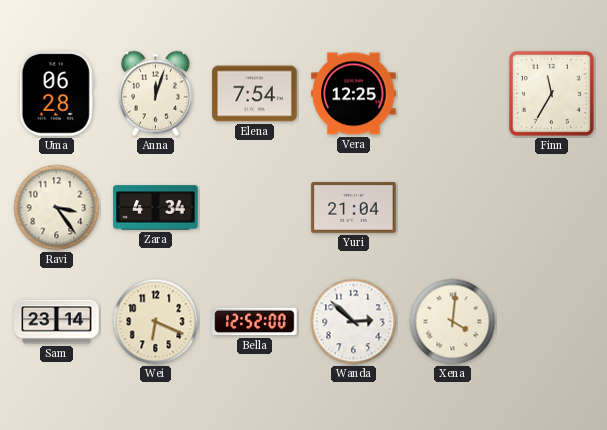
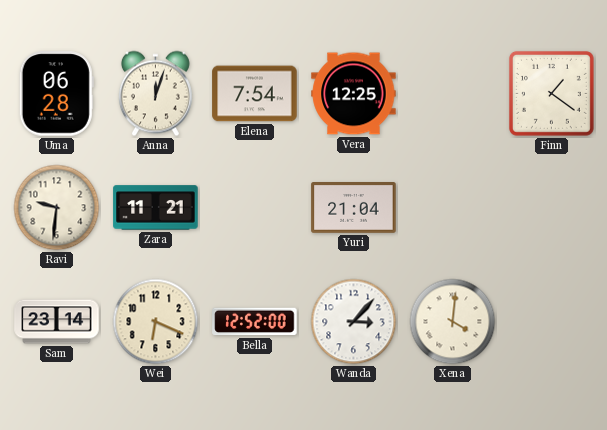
Finn: 11:35 -> 1:21
Ravi: 3:24 -> 9:31
Zara: 4:34 -> 11:21
Wanda: 2:52 -> 3:07
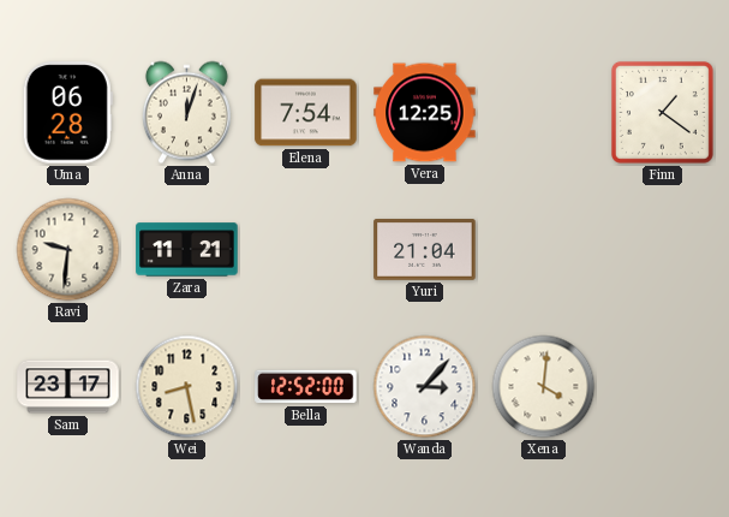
Sam: 23:14 -> 23:17
Wei: 6:19 -> 8:28
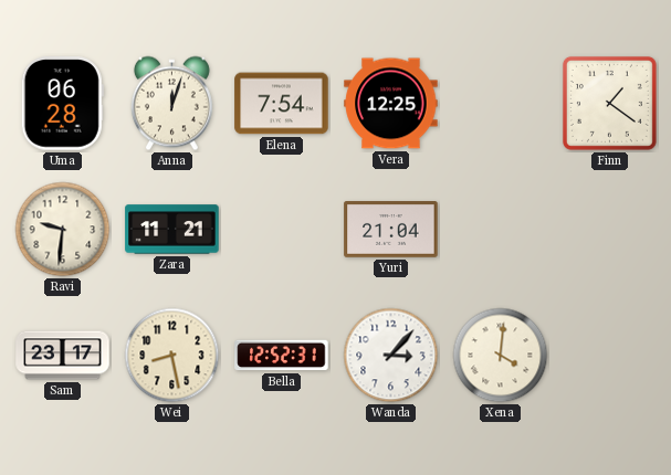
Bella: 12:52:00 -> 12:52:31
